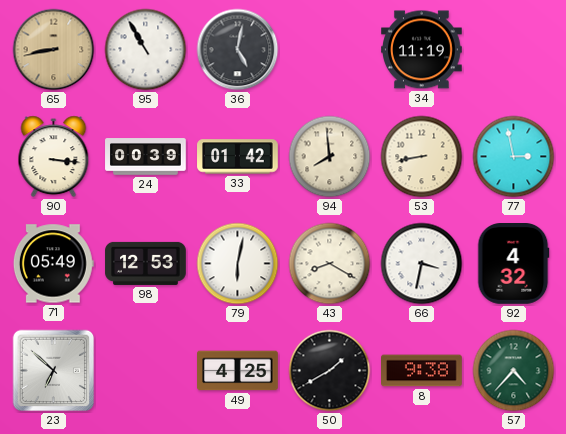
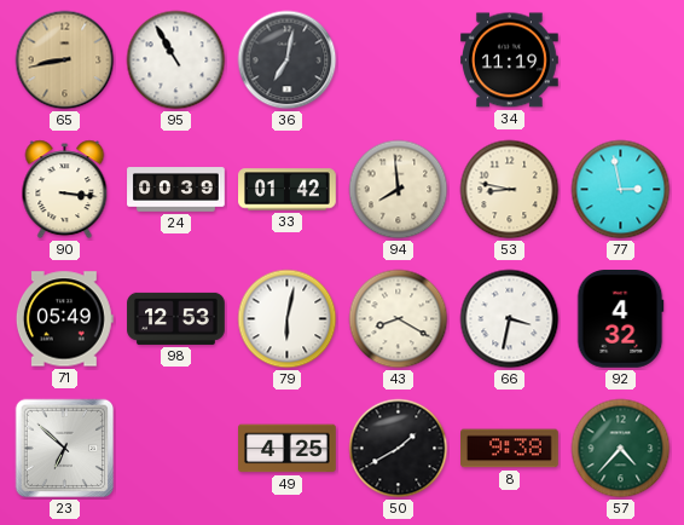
36: 5:02 -> 7:02
53: 8:43 -> 8:47
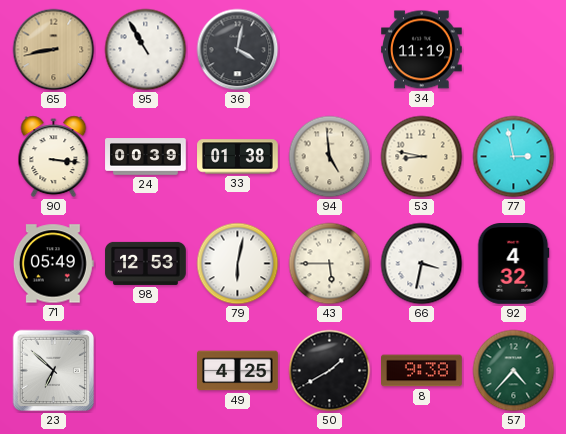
36: 7:02 -> 4:02
33: 01:42 -> 01:38
94: 7:59 -> 4:59
43: 8:20 -> 5:45
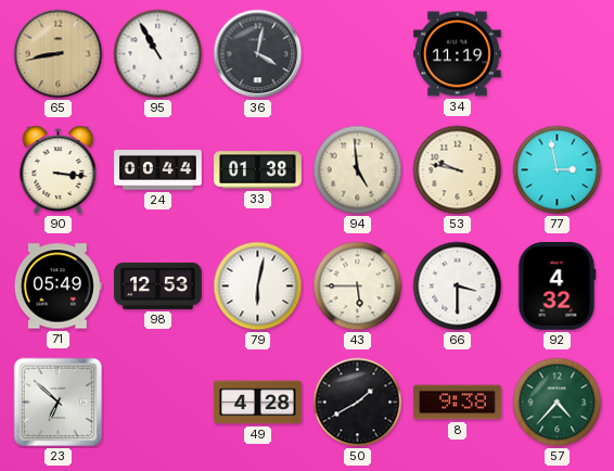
24: 00:39 -> 00:44
53: 8:47 -> 9:47
66: 3:32 -> 3:30
49: 4:25 -> 4:28
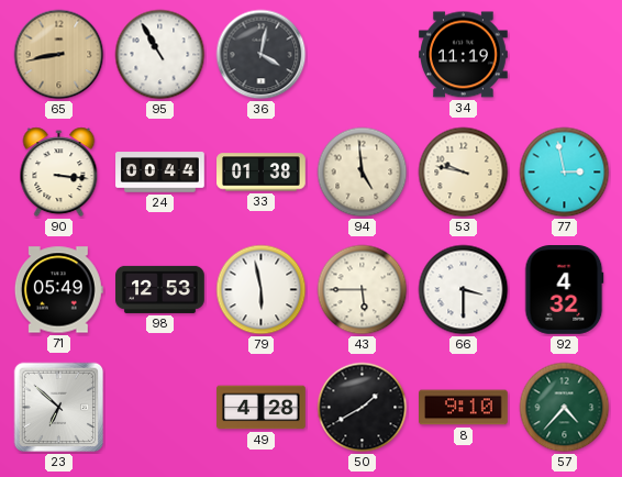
79: 6:02 -> 5:58
8: 9:38 -> 9:10
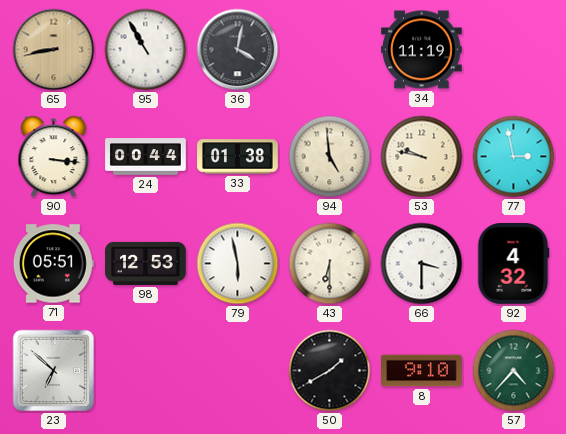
71: 05:49 -> 05:51
43: 5:45 -> 6:30
49: 4:28 -> none
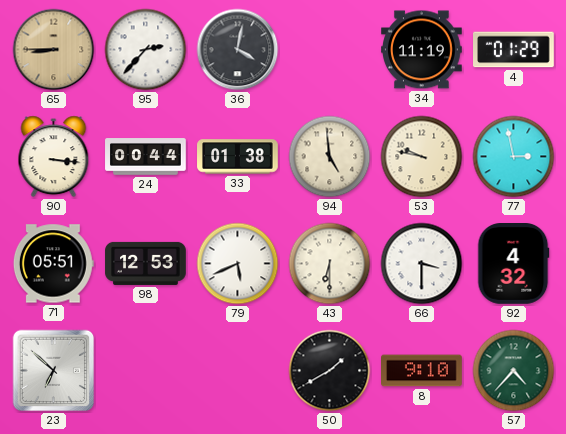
65: 8:43 -> 8:45
95: 10:55 -> 2:37
4: none -> 01:29
79: 5:58 -> 5:41
